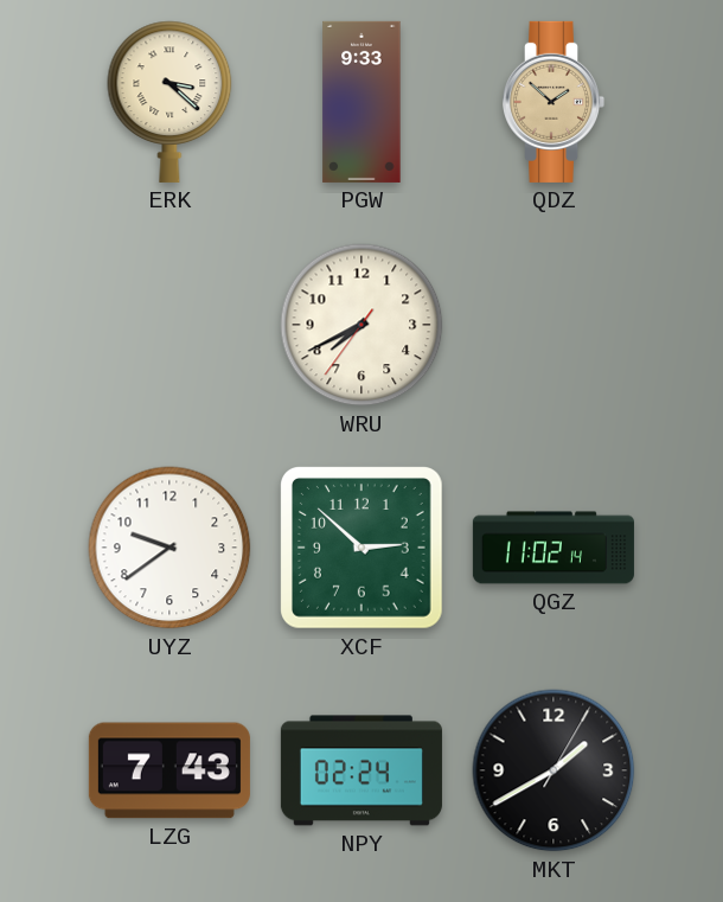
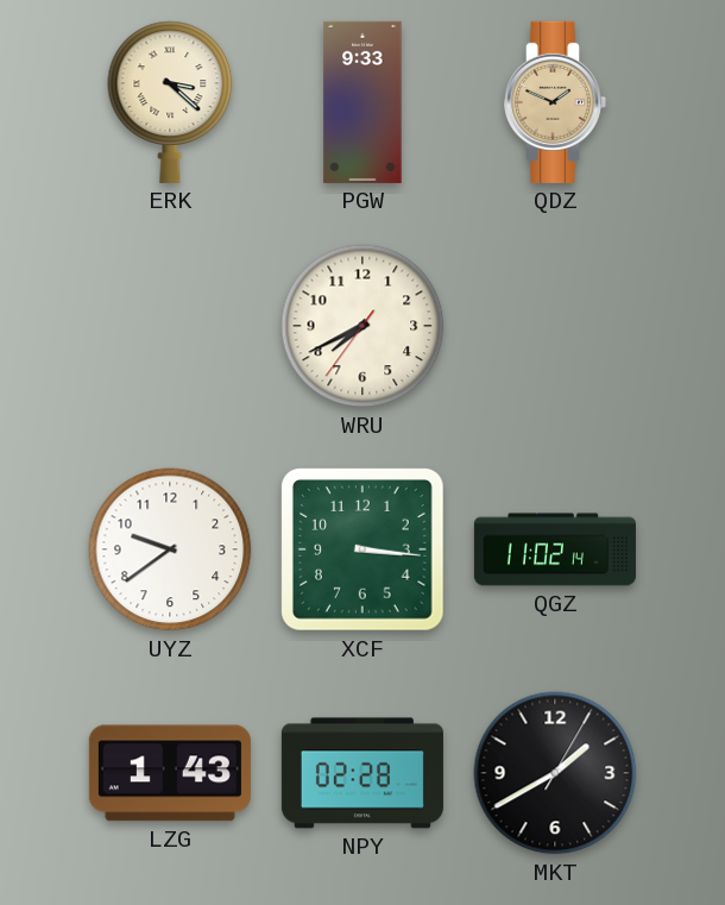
QDZ: 1:52 -> 1:49
XCF: 2:52 -> 3:16
LZG: 7:43 -> 1:43
NPY: 02:24 -> 02:28
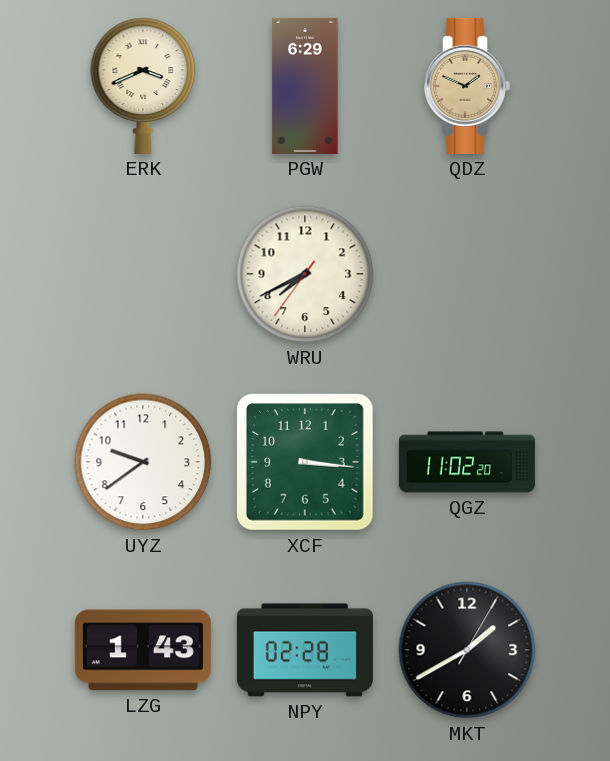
ERK: 3:22 -> 3:41
PGW: 9:33 -> 6:29
QGZ: 11:02:14 -> 11:02:20
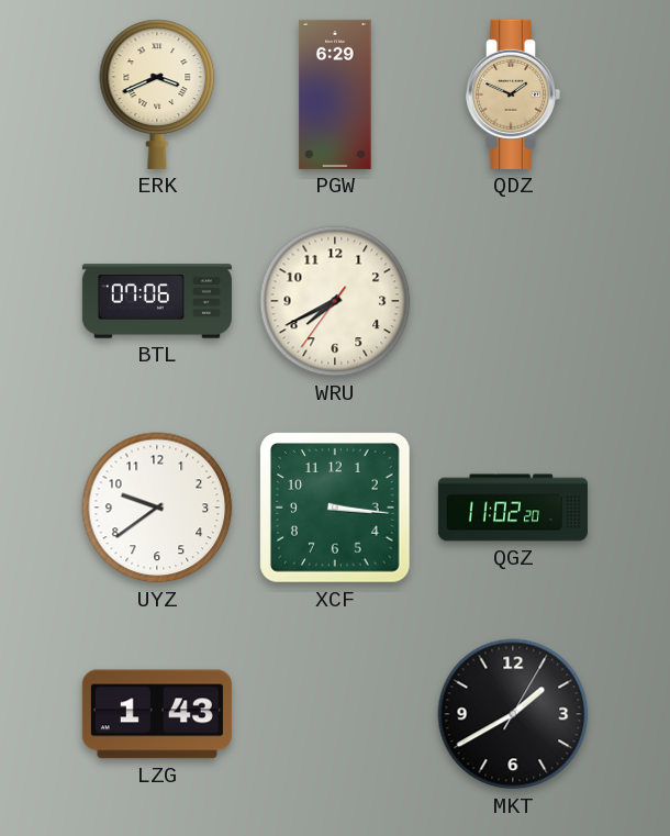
BTL: none -> 07:06
NPY: 02:28 -> none
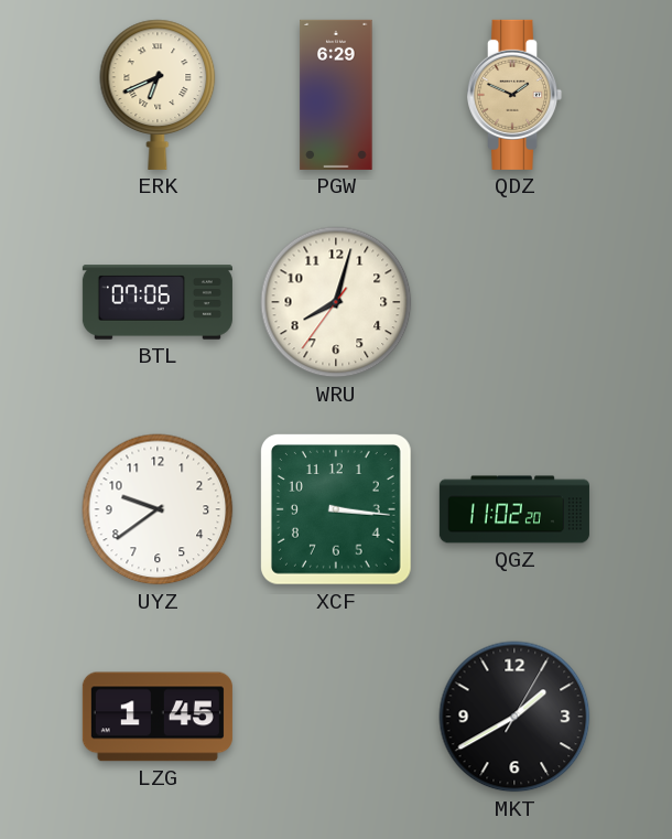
ERK: 3:41 -> 6:41
WRU: 7:40 -> 8:02
LZG: 1:43 -> 1:45
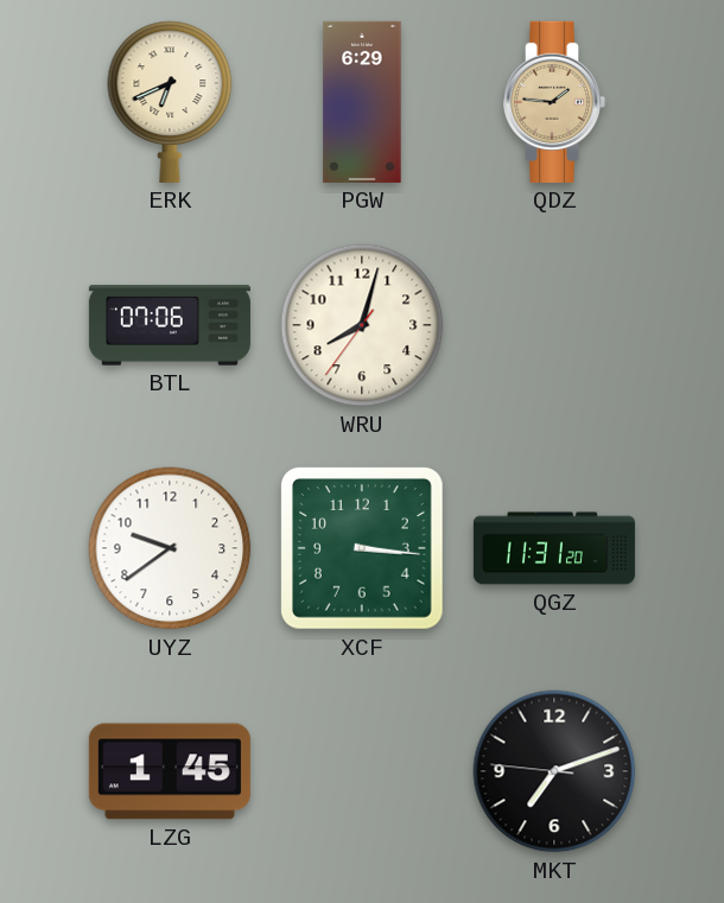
QDZ: 1:49 -> 1:46
QGZ: 11:02 -> 11:31
MKT: 1:40 -> 7:11
